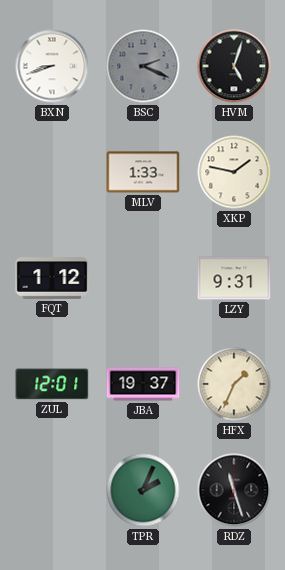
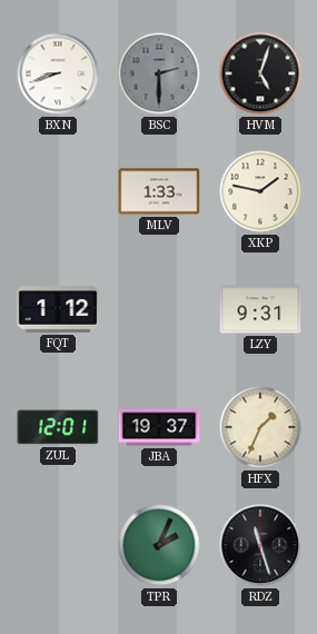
BSC: 2:19 -> 2:30
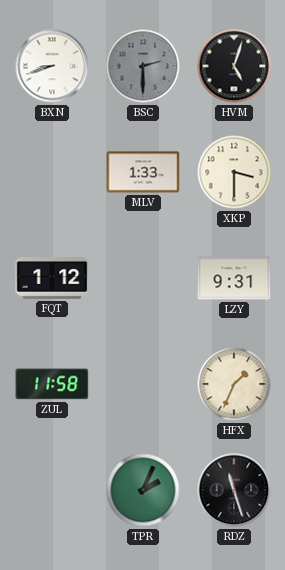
XKP: 1:47 -> 3:30
ZUL: 12:01 -> 11:58
JBA: 19:37 -> none
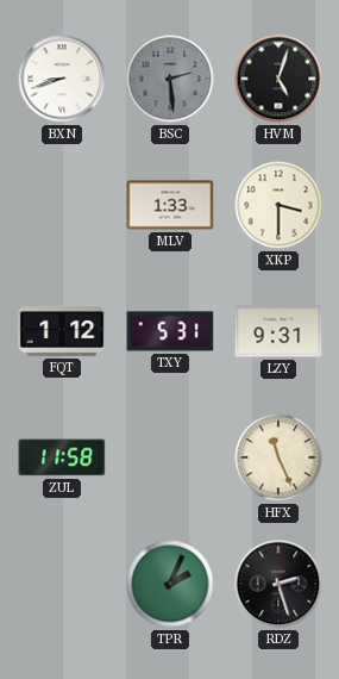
BSC: 2:30 -> 2:29
TXY: none -> 5:31
HFX: 1:34 -> 11:26
RDZ: 11:27 -> 2:27
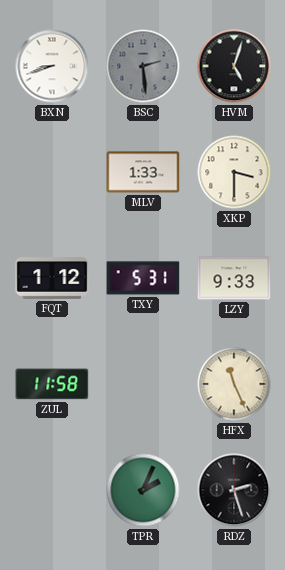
LZY: 9:31 -> 9:33
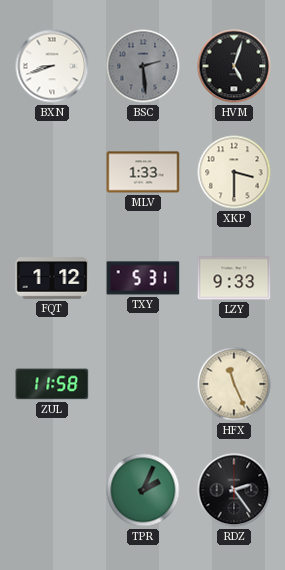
RDZ: 2:27 -> 2:24
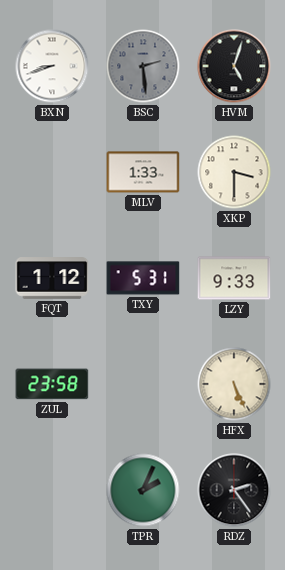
ZUL: 11:58 -> 23:58
HFX: 11:26 -> 5:26
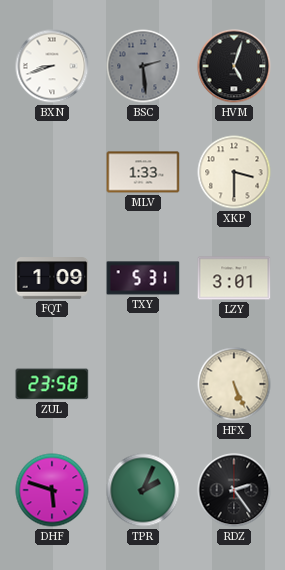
FQT: 1:12 -> 1:09
LZY: 9:33 -> 3:01
DHF: none -> 5:48
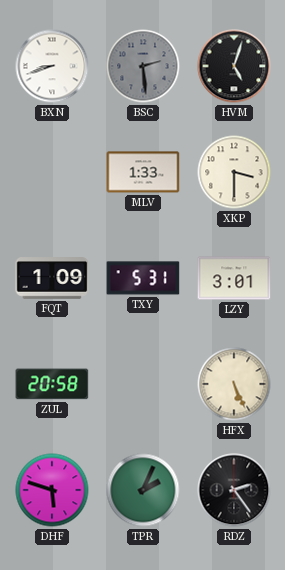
ZUL: 23:58 -> 20:58
